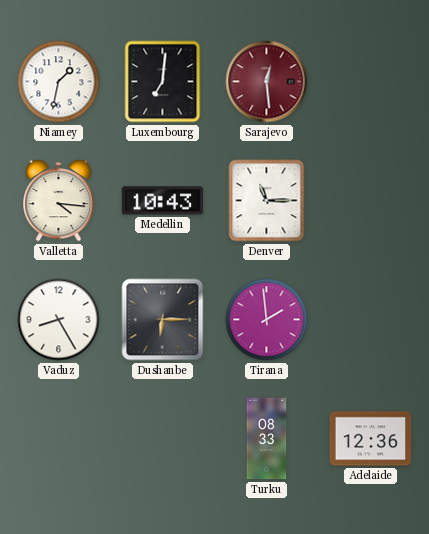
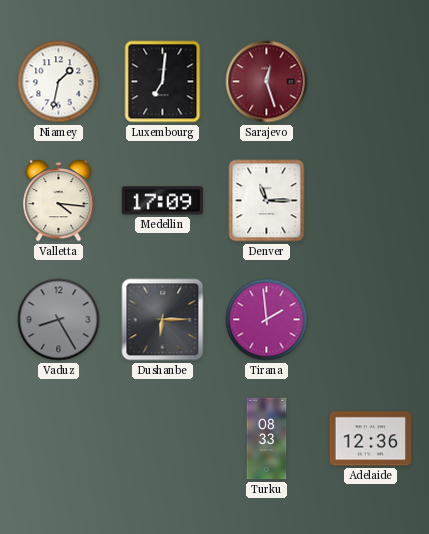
Sarajevo: 12:29 -> 12:27
Medellin: 10:43 -> 17:09
Vaduz dial: white -> grey
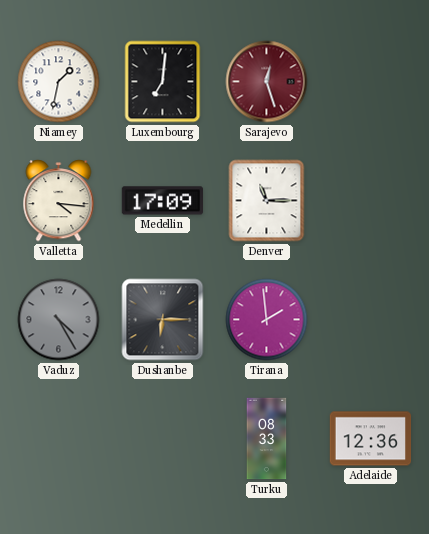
Vaduz: 8:25 -> 4:25
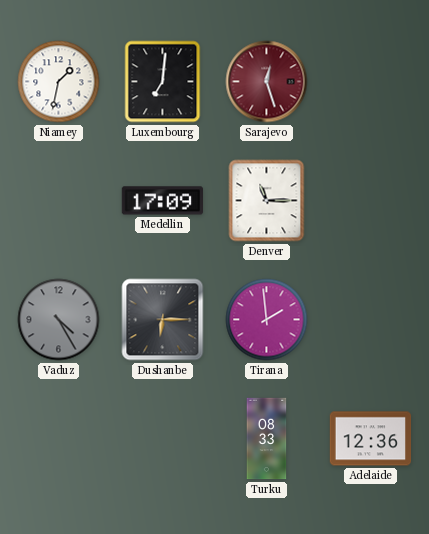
Valletta: 4:16 -> none
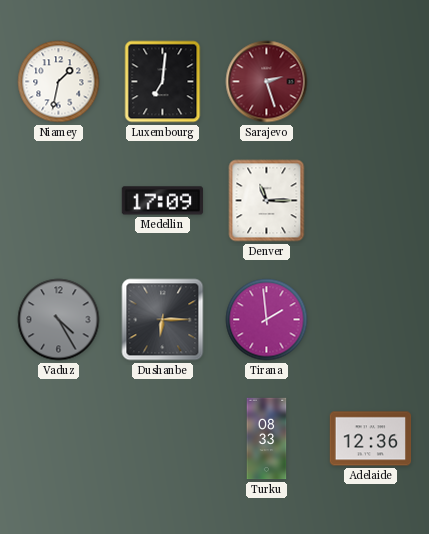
Sarajevo: 12:27 -> 2:27
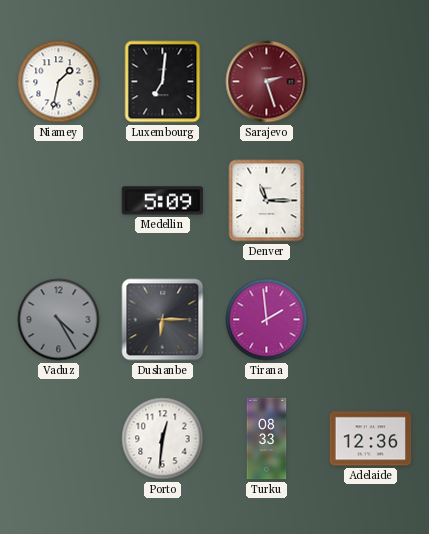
Medellin: 17:09 -> 5:09
Porto: none -> 12:31
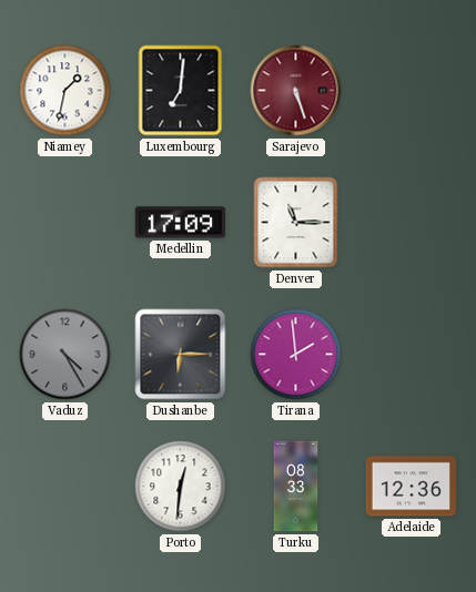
Sarajevo: 2:27 -> 5:27
Medellin: 5:09 -> 17:09
